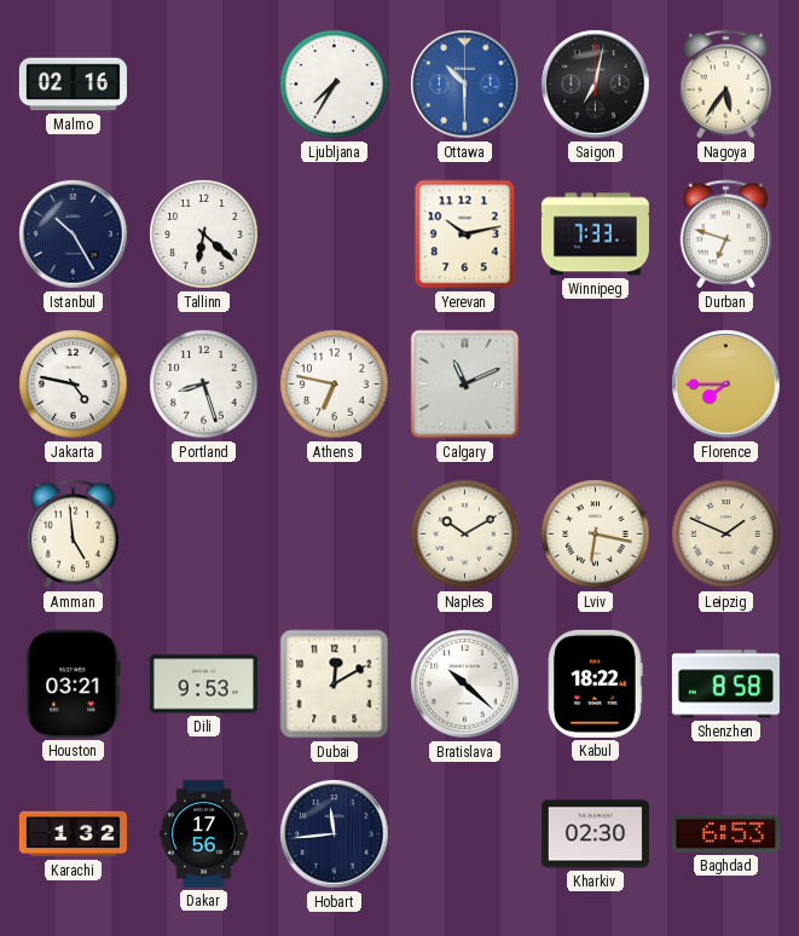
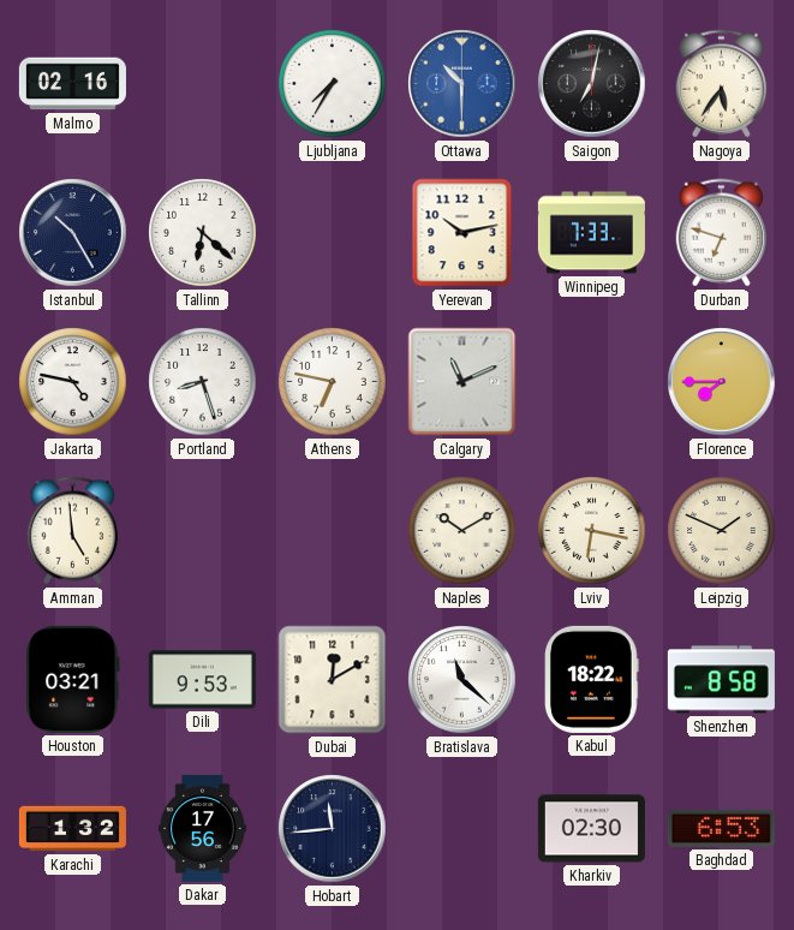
Bratislava: 10:22 -> 11:22
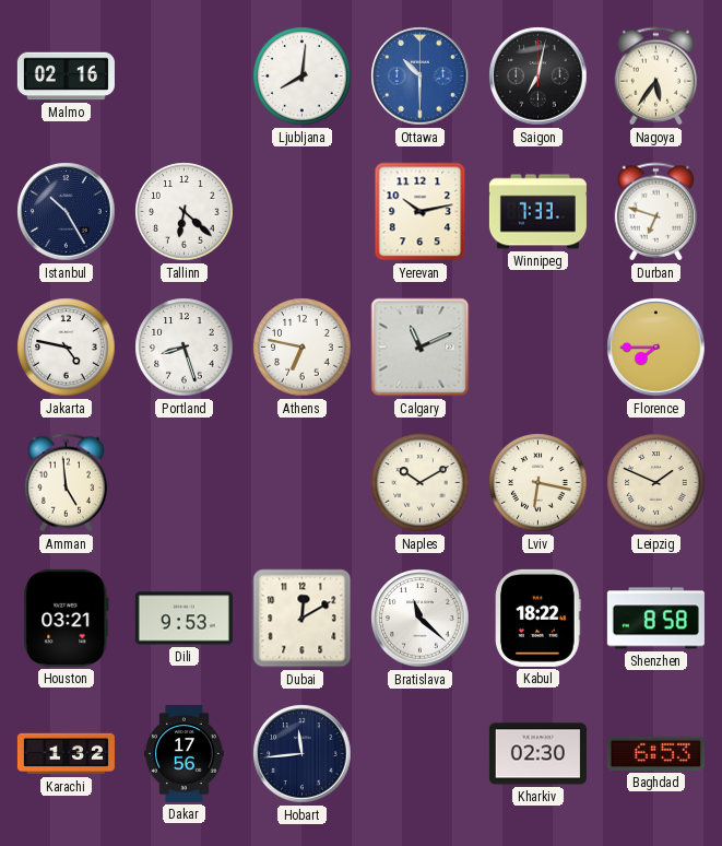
Ljubljana: 7:35 -> 8:01
